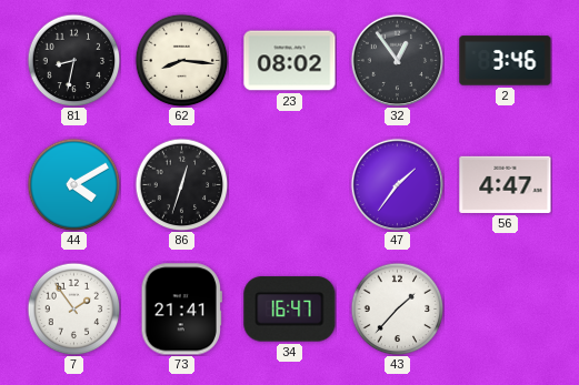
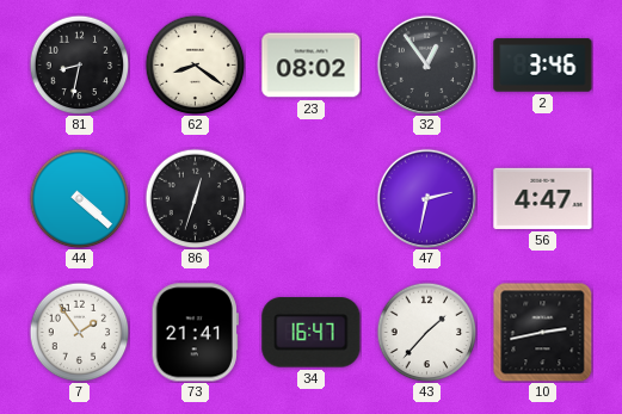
62: 8:16 -> 8:21
44: 4:10 -> 4:22
47: 1:36 -> 2:32
10: none -> 2:43
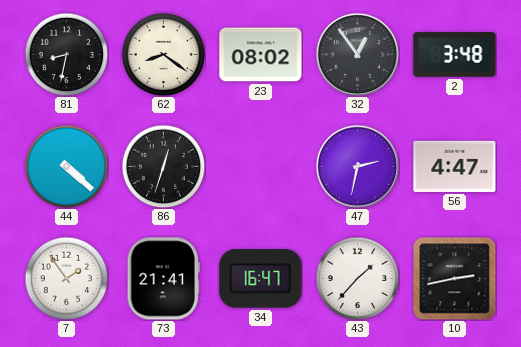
2: 3:46 -> 3:48
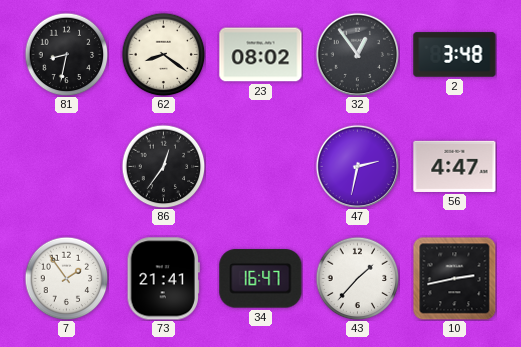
44: 4:22 -> none
86: 12:33 -> 12:36
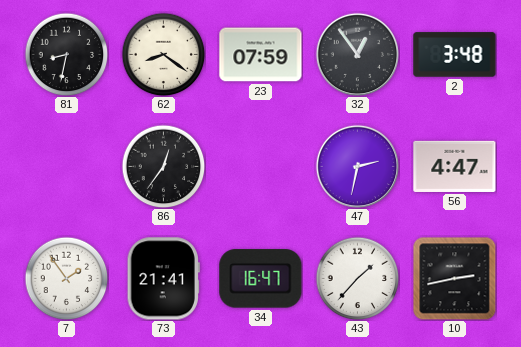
23: 08:02 -> 07:59
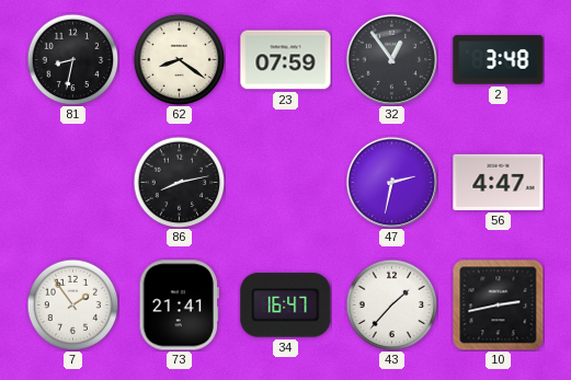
86: 12:36 -> 8:13
